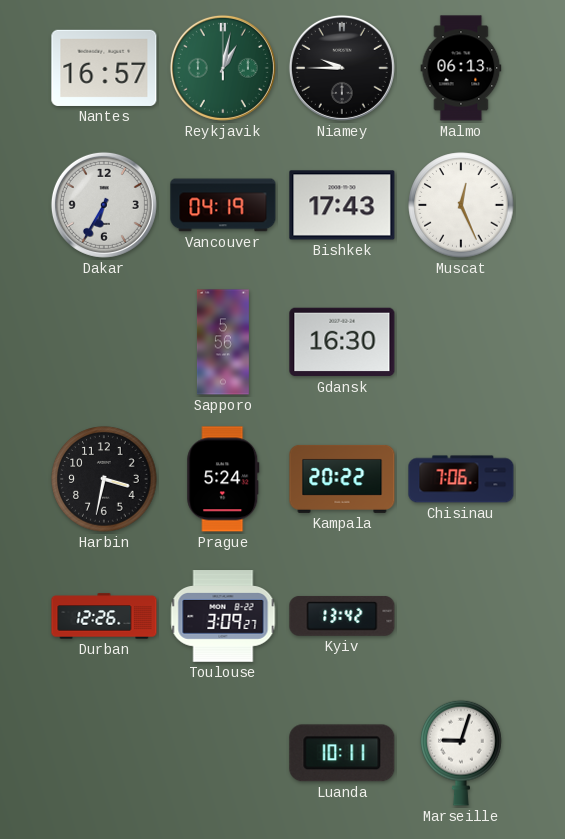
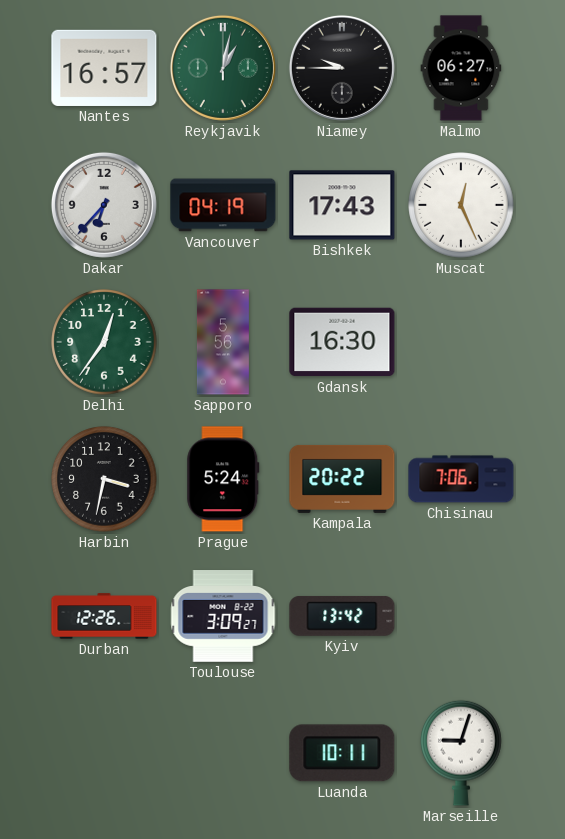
Malmo: 06:13 -> 06:27
Dakar: 6:35 -> 6:37
Delhi: none -> 12:36
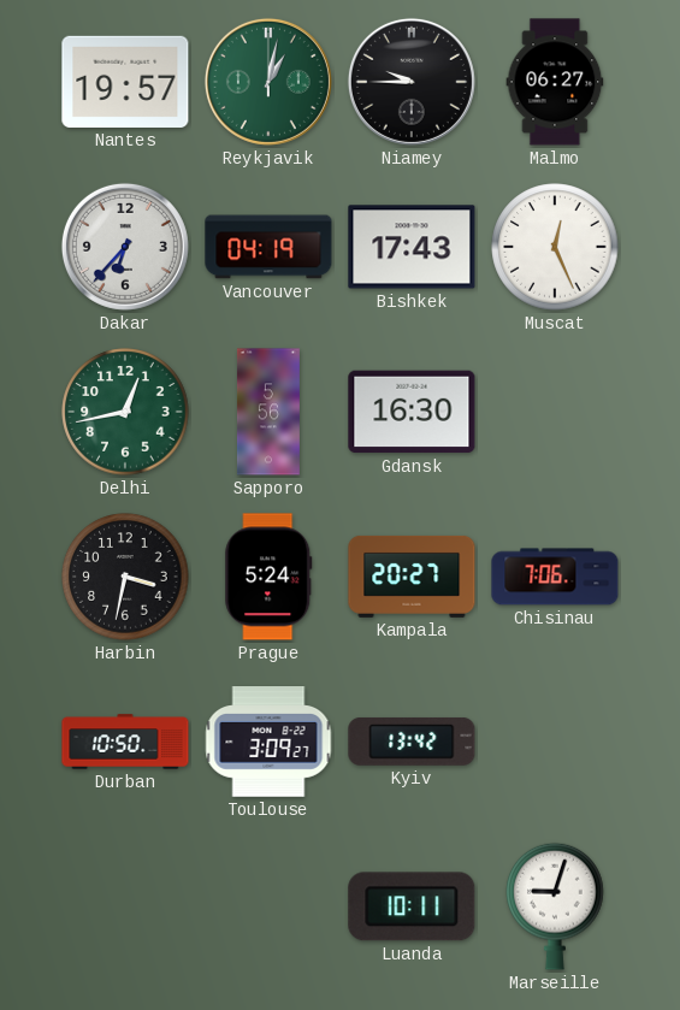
Nantes: 16:57 -> 19:57
Delhi: 12:36 -> 12:43
Kampala: 20:22 -> 20:27
Durban: 12:26 -> 10:50
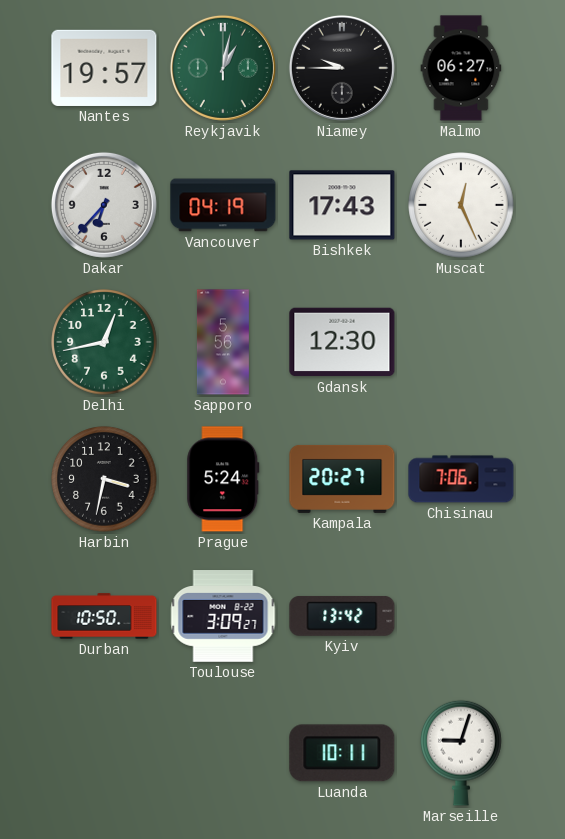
Gdansk: 16:30 -> 12:30
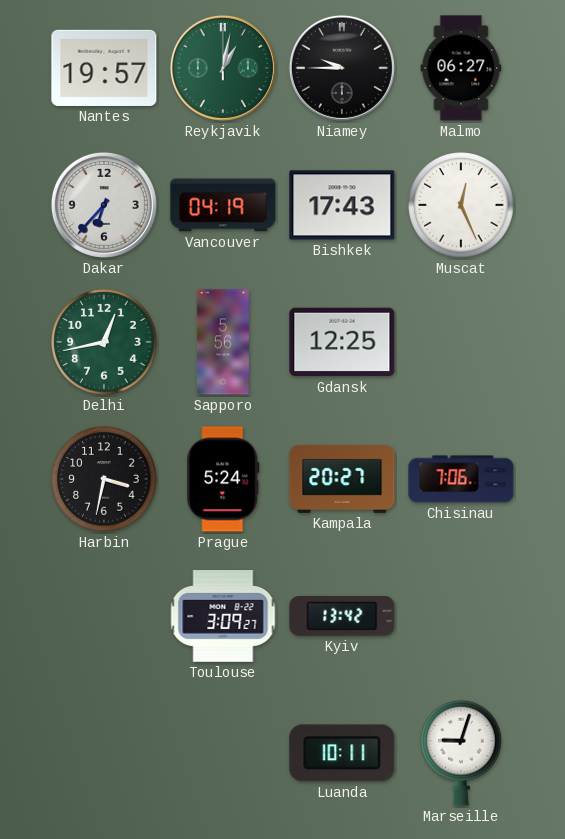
Gdansk: 12:30 -> 12:25
Durban: 10:50 -> none
